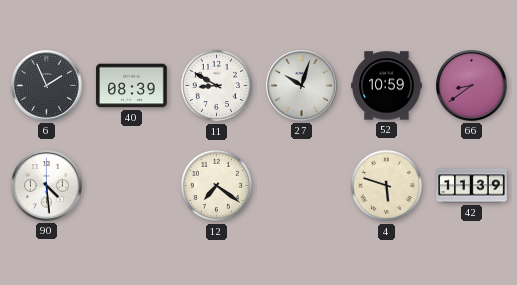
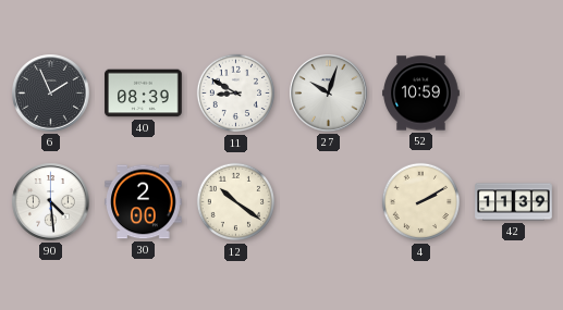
66: 8:39 -> none
30: none -> 2:00
12: 7:21 -> 10:21
4: 5:48 -> 2:10
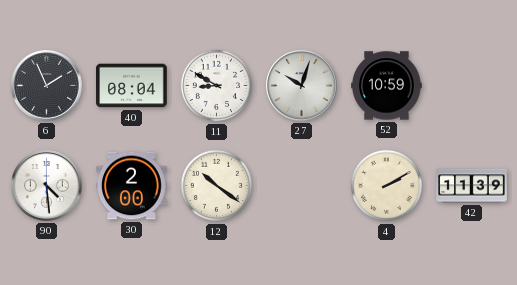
40: 08:39 -> 08:04
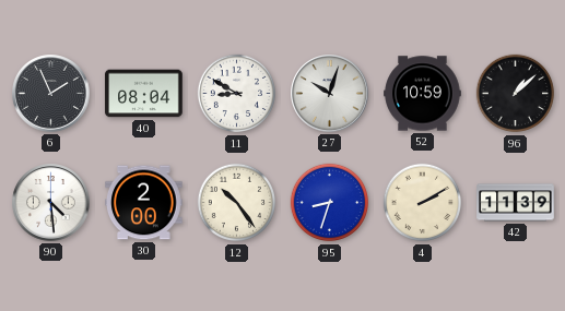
96: none -> 1:08
12: 10:21 -> 10:24
95: none -> 8:33
